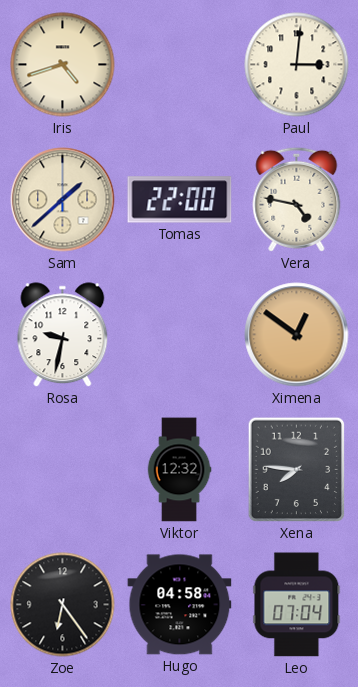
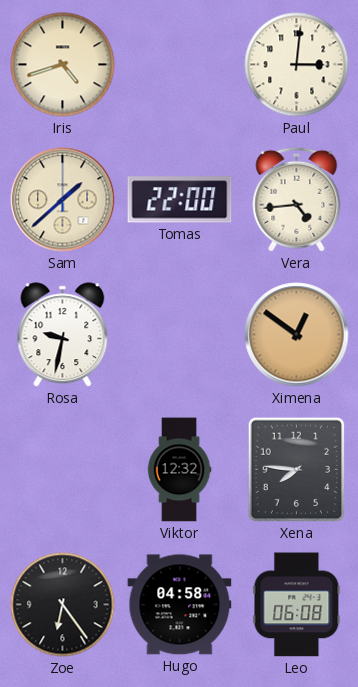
Vera: 4:47 -> 4:44
Leo: 07:04 -> 06:08
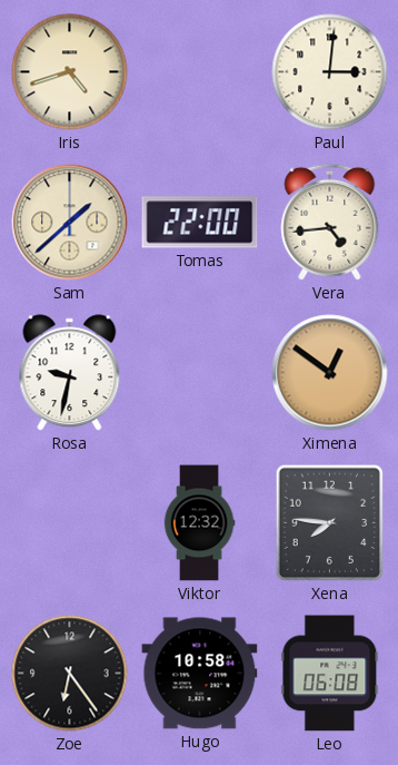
Hugo: 04:58 -> 10:58
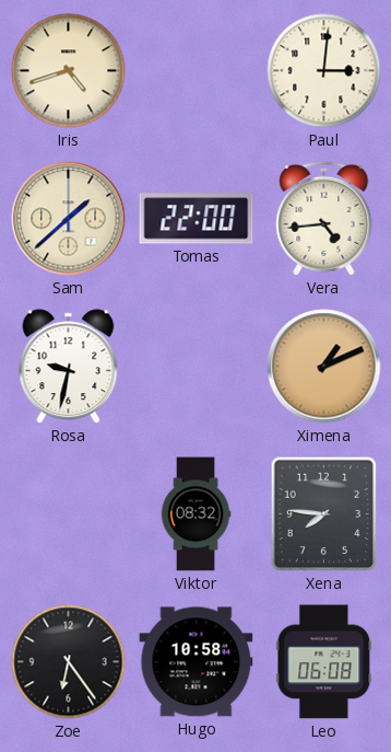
Ximena: 12:51 -> 1:11
Viktor: 12:32 -> 08:32
